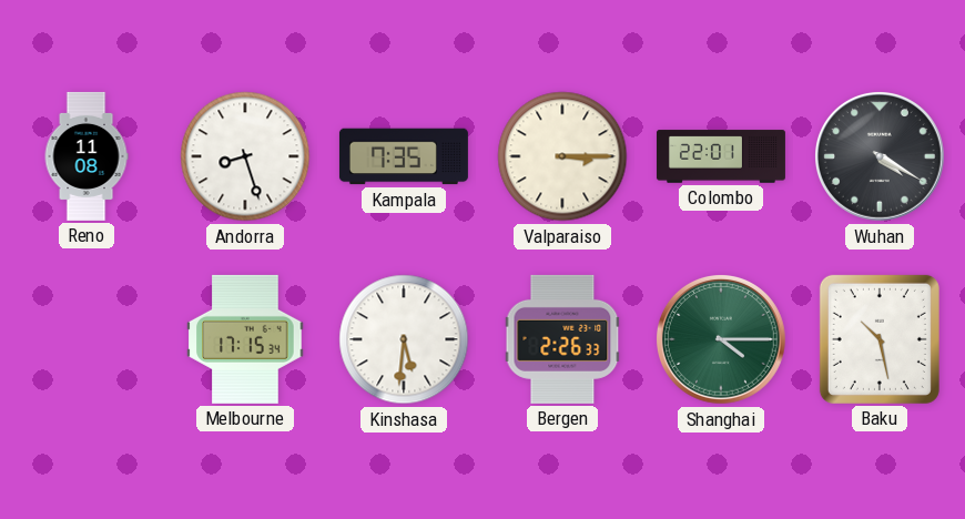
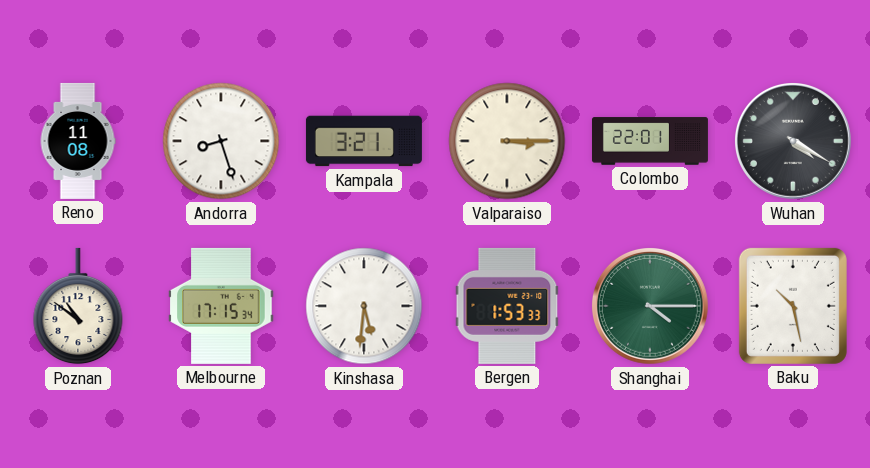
Kampala: 7:35 -> 3:21
Poznan: none -> 10:51
Bergen: 2:26 -> 1:53
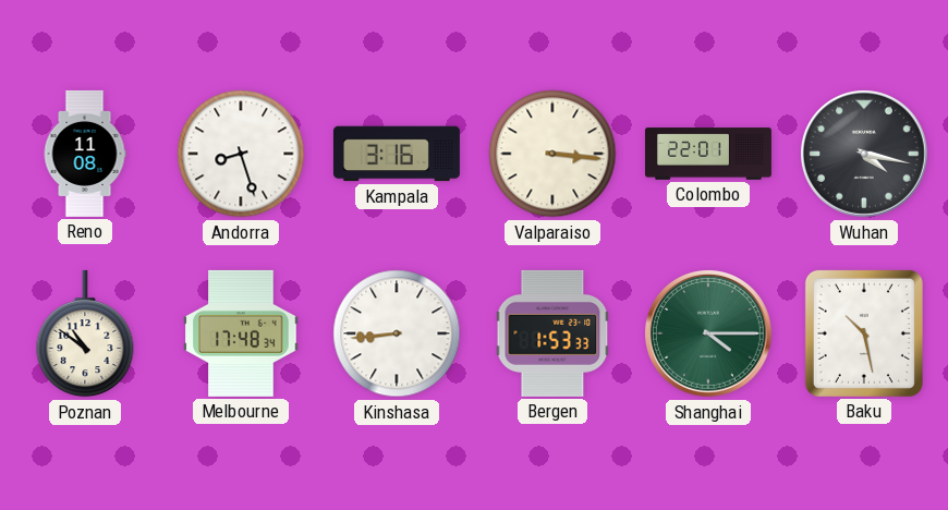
Kampala: 3:21 -> 3:16
Valparaiso: 3:15 -> 3:16
Wuhan: 4:20 -> 4:17
Melbourne: 17:15 -> 17:48
Kinshasa: 5:31 -> 8:44
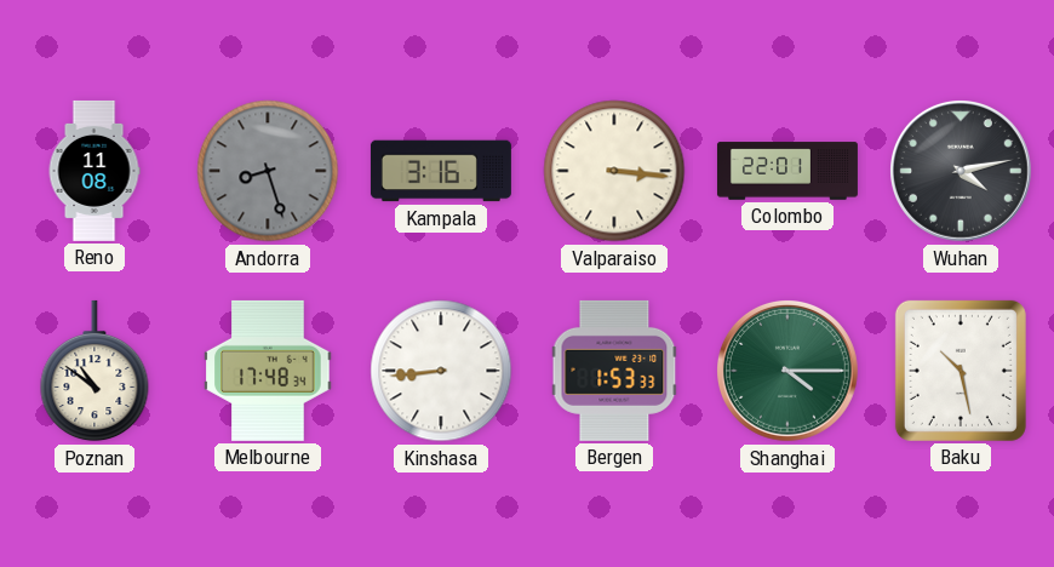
Andorra dial: white -> grey
Wuhan: 4:17 -> 4:13
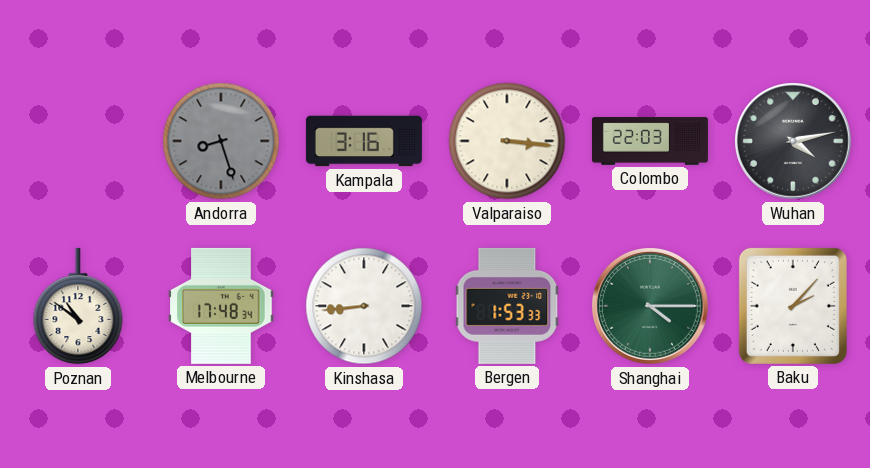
Reno: 11:08 -> none
Colombo: 22:01 -> 22:03
Baku: 10:28 -> 2:07
